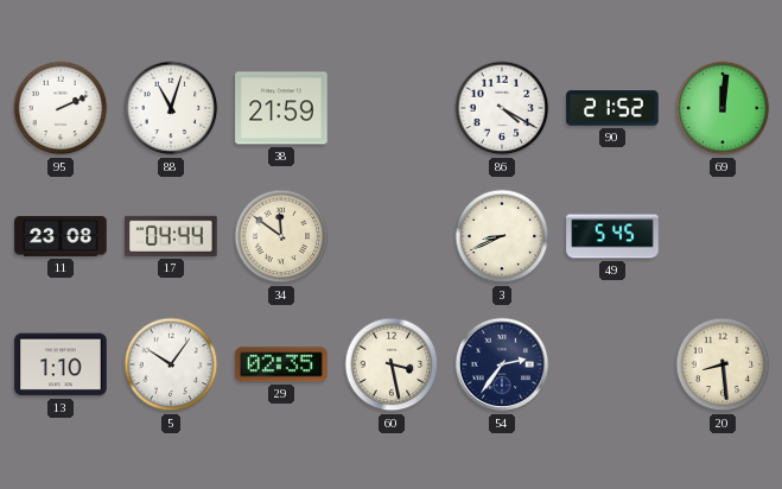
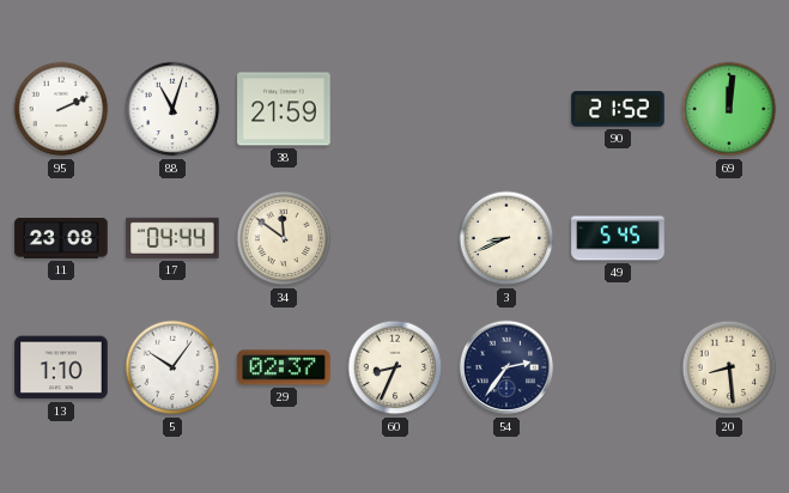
86: 4:20 -> none
29: 02:35 -> 02:37
60: 3:28 -> 8:34
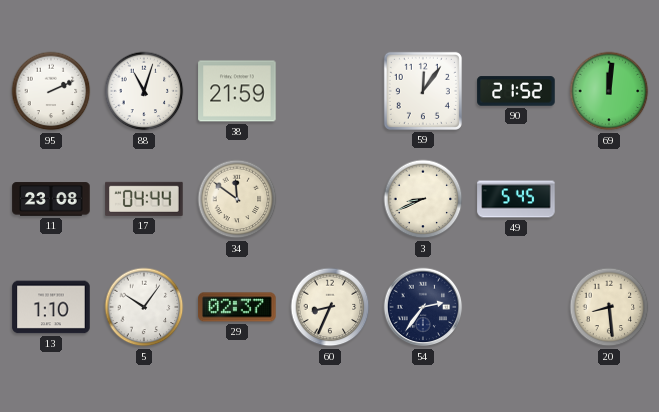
59: none -> 12:06
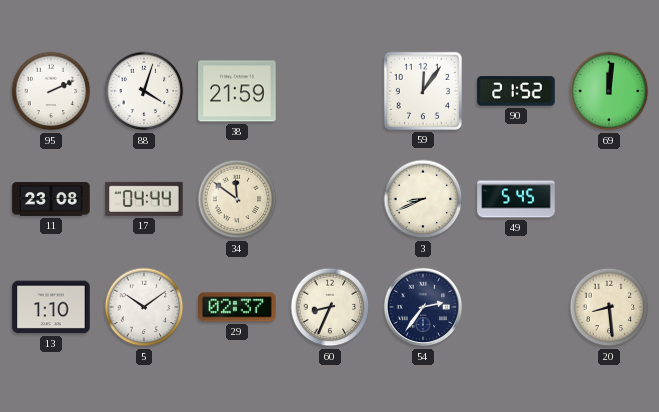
88: 11:03 -> 4:03
5: 10:06 -> 10:09
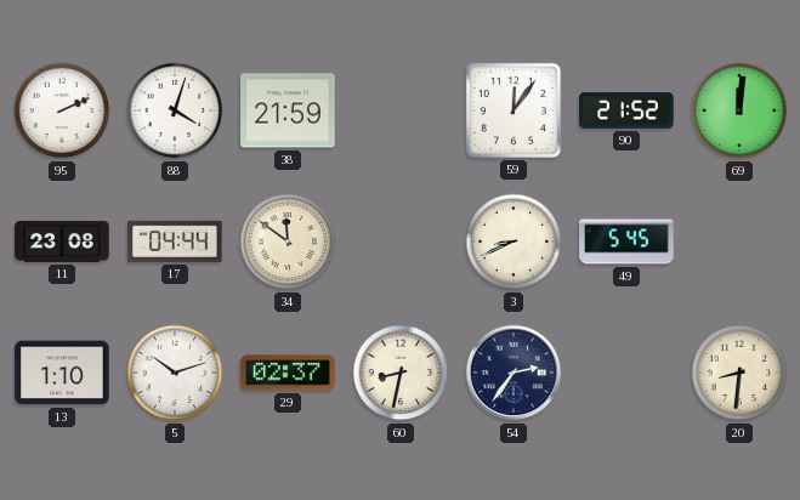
5: 10:09 -> 10:12
60: 8:34 -> 8:32
20: 8:29 -> 8:31
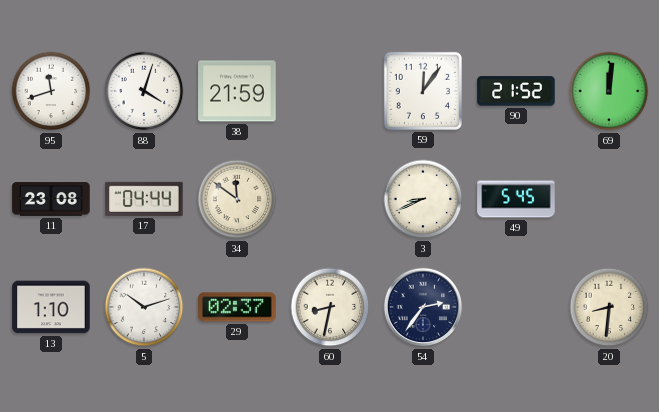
95: 2:11 -> 11:42
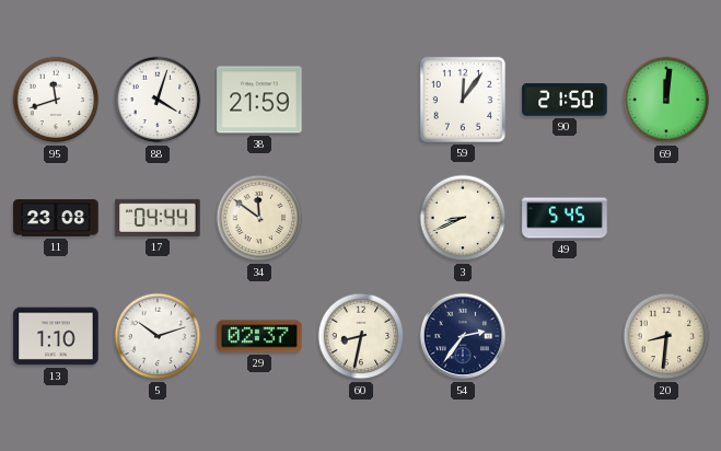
90: 21:52 -> 21:50
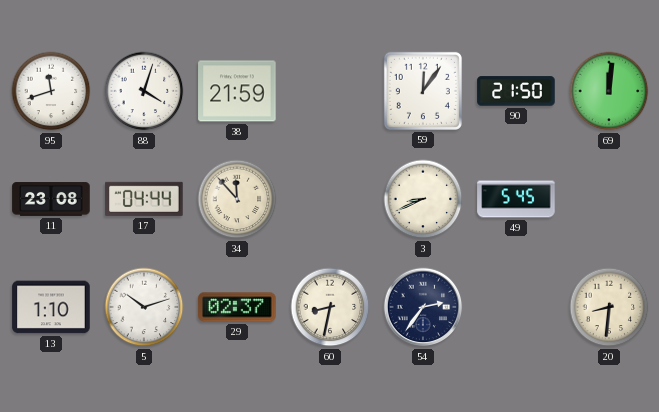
34: 11:51 -> 11:53
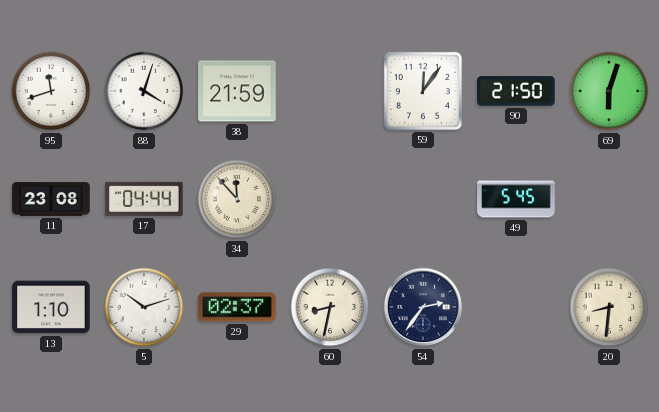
69: 12:01 -> 6:03
3: 8:41 -> none
